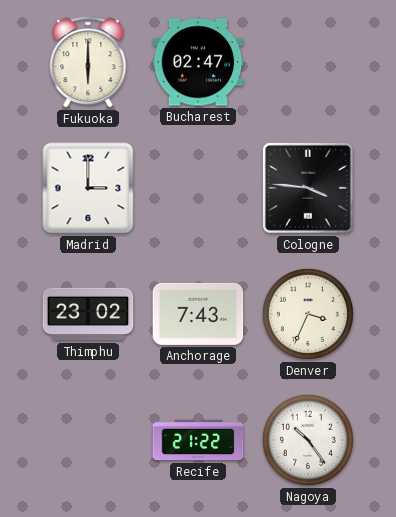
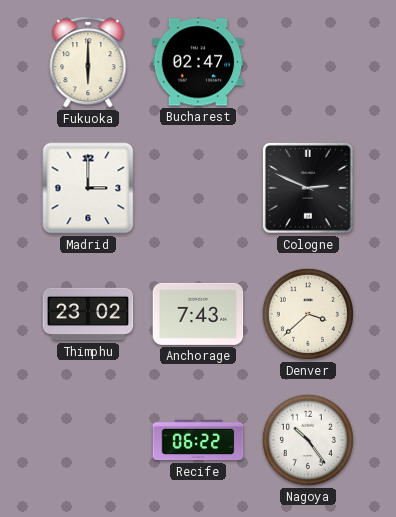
Cologne: 3:46 -> 2:49
Denver: 3:34 -> 3:38
Recife: 21:22 -> 06:22
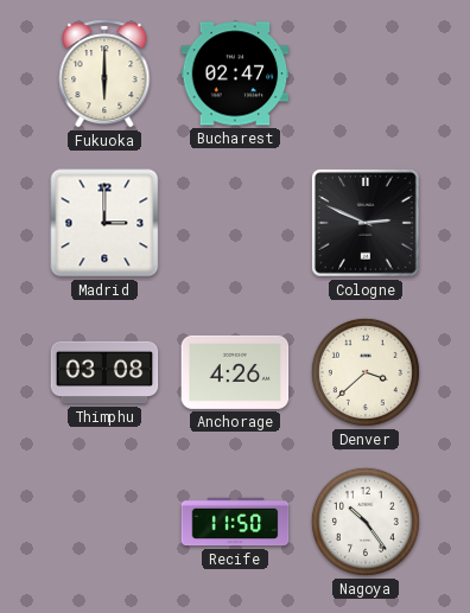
Thimphu: 23:02 -> 03:08
Anchorage: 7:43 -> 4:26
Recife: 06:22 -> 11:50
